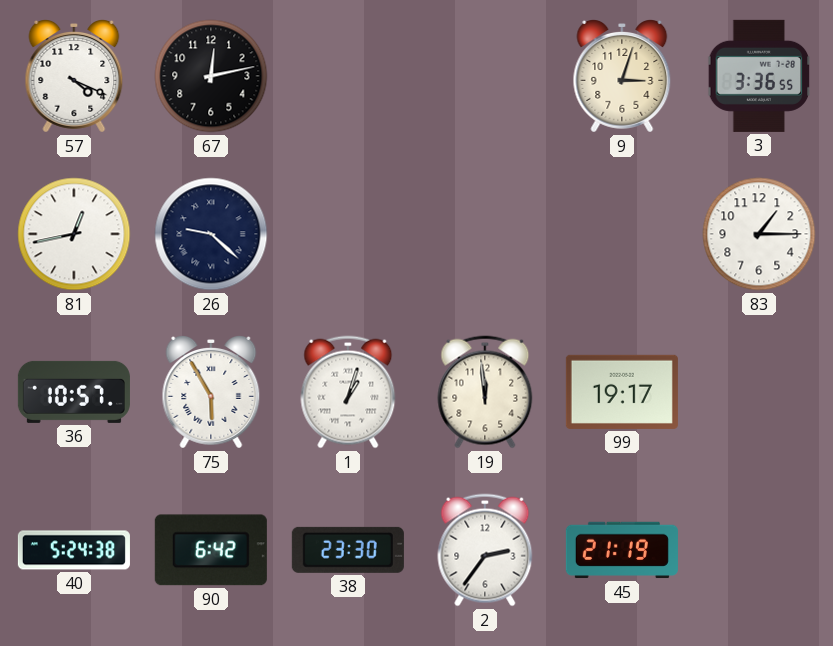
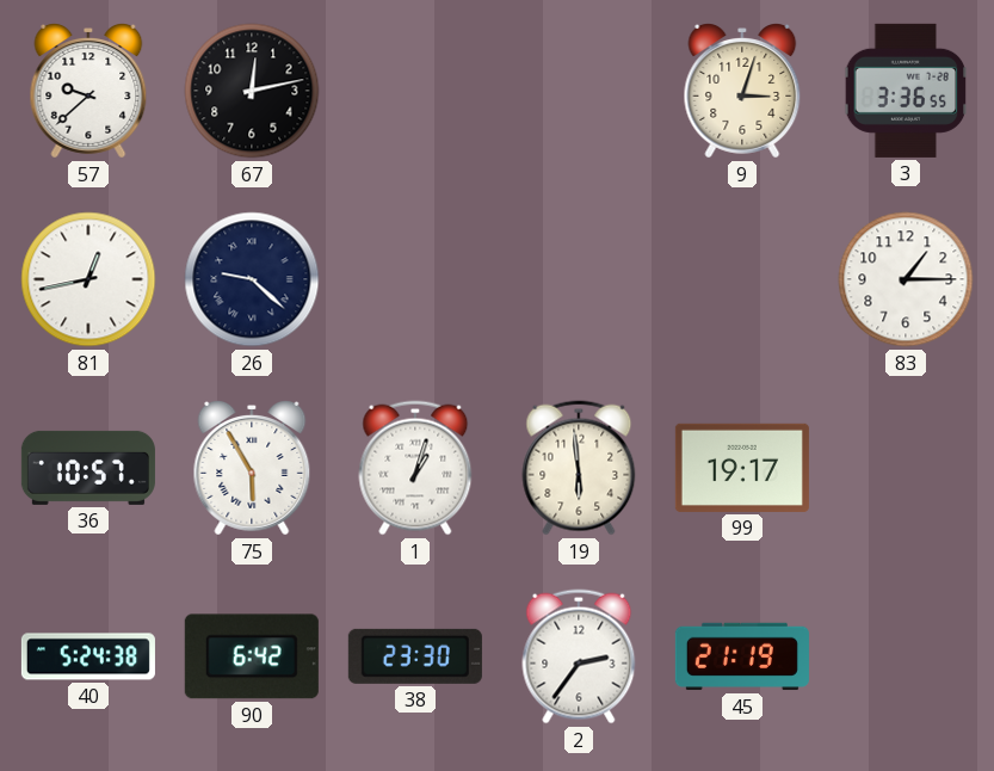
57: 4:19 -> 9:38
19: 11:59 -> 5:59
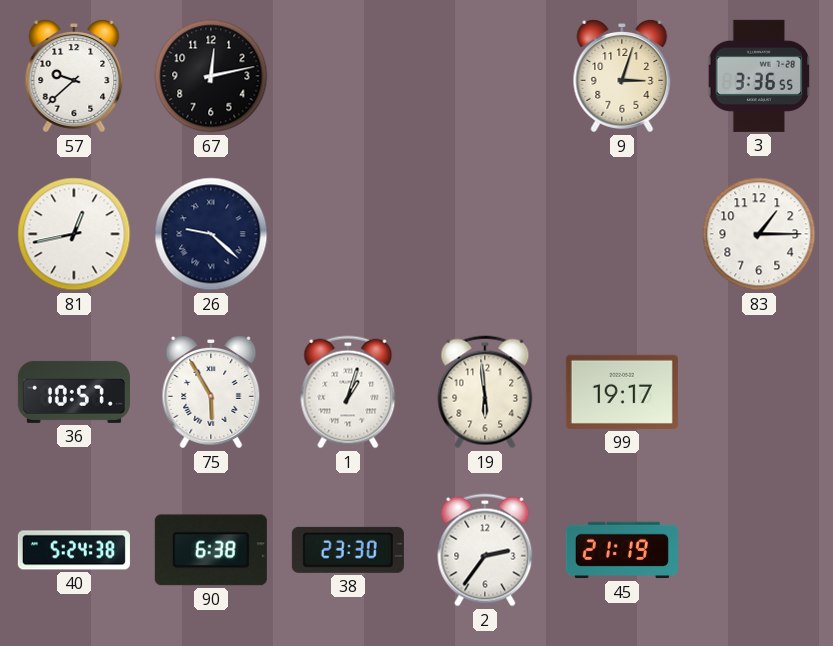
90: 6:42 -> 6:38
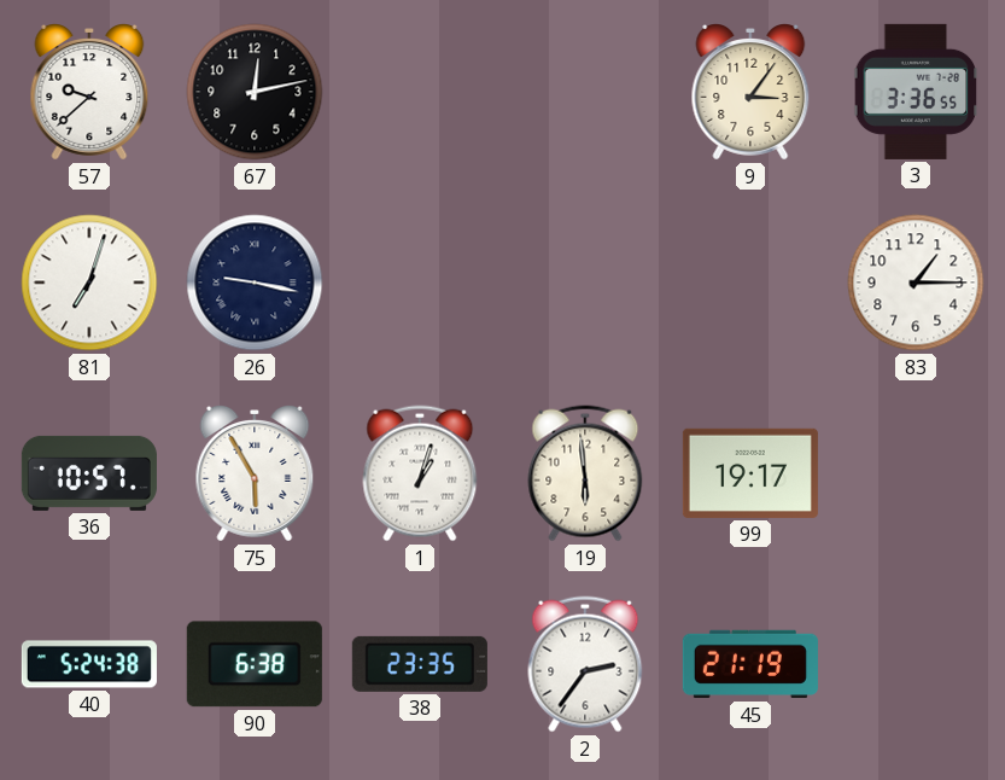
9: 3:03 -> 3:06
81: 12:43 -> 7:03
26: 9:22 -> 9:17
38: 23:30 -> 23:35
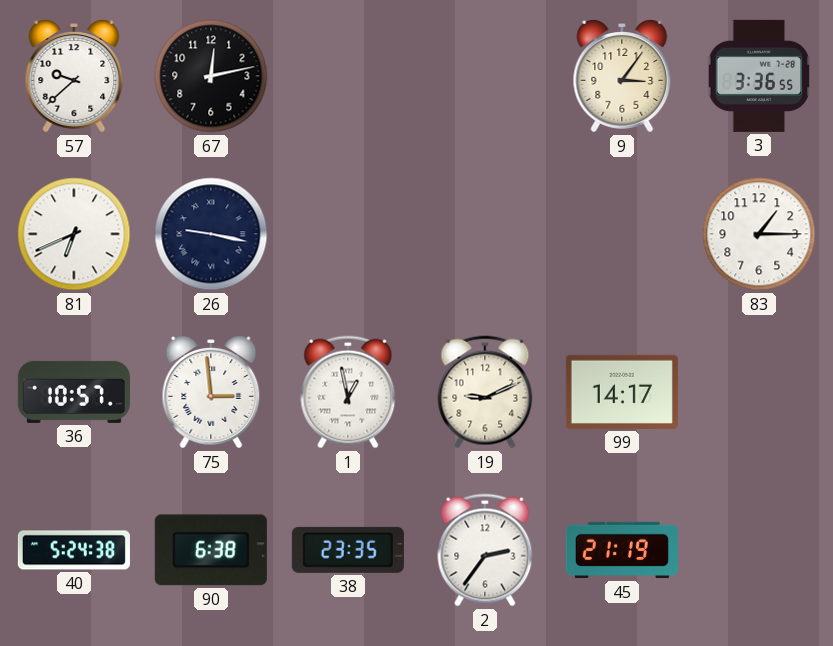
81: 7:03 -> 6:41
75: 5:55 -> 2:59
1: 1:03 -> 12:58
19: 5:59 -> 9:11
99: 19:17 -> 14:17
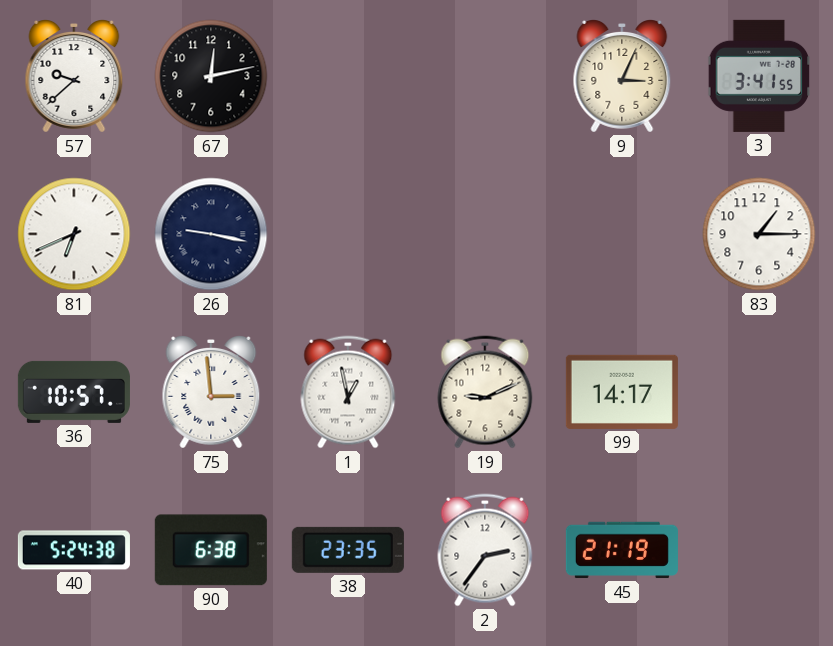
9: 3:06 -> 3:04
3: 3:36 -> 3:41
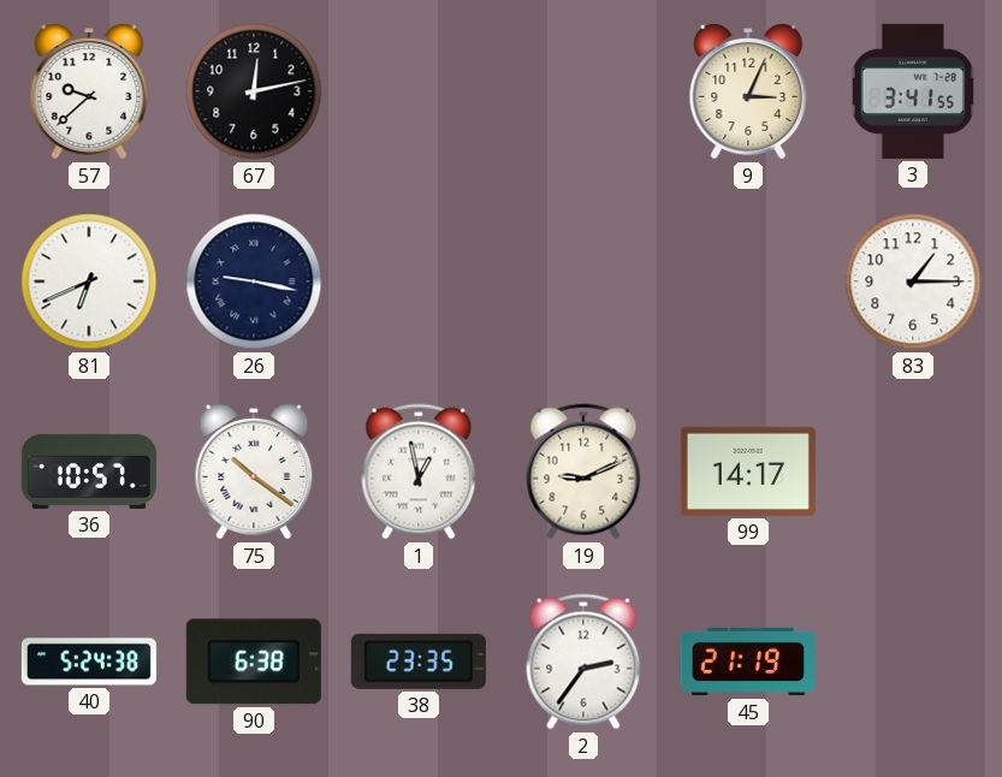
75: 2:59 -> 10:21
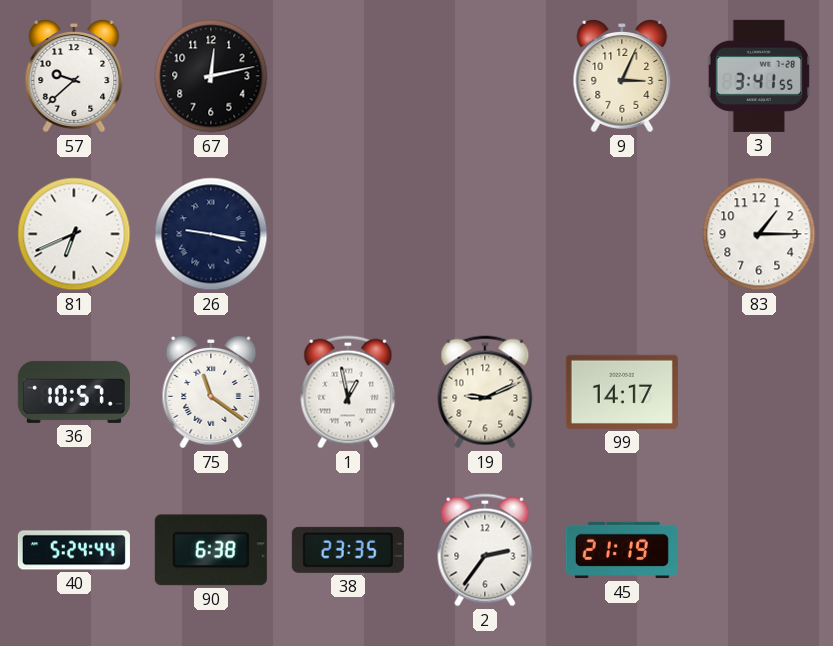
75: 10:21 -> 11:21
40: 5:24:38 -> 5:24:44
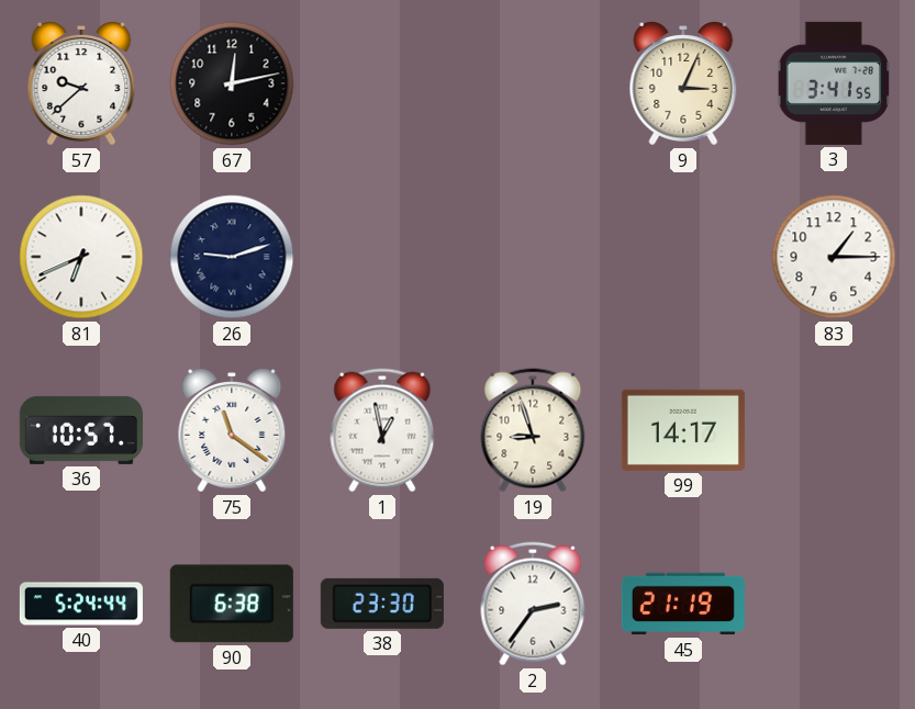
26: 9:17 -> 9:12
19: 9:11 -> 8:57
38: 23:35 -> 23:30
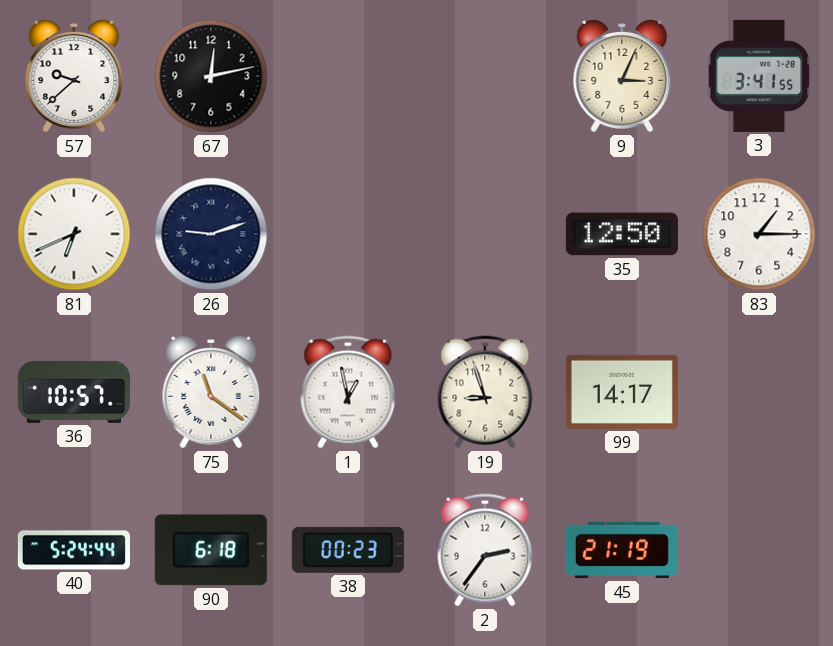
35: none -> 12:50
90: 6:38 -> 6:18
38: 23:30 -> 00:23
